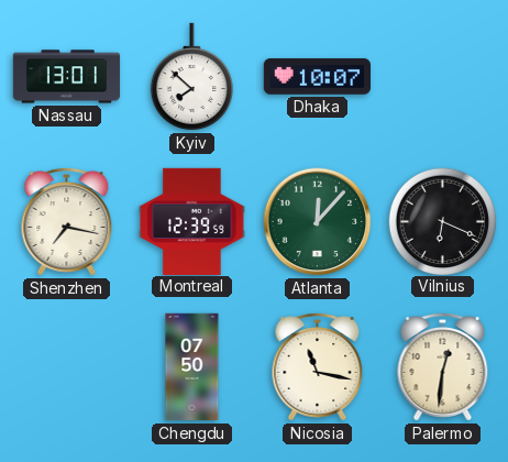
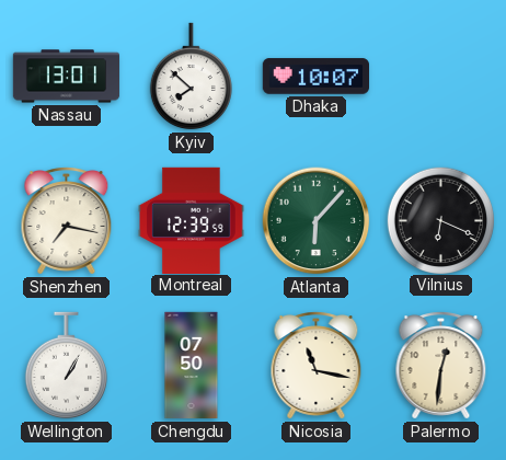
Atlanta: 12:07 -> 6:07
Wellington: none -> 1:05
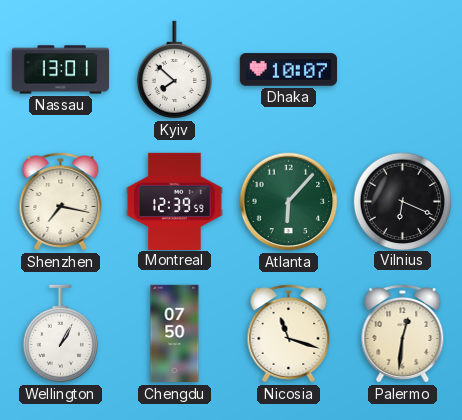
Nicosia: 11:17 -> 11:18
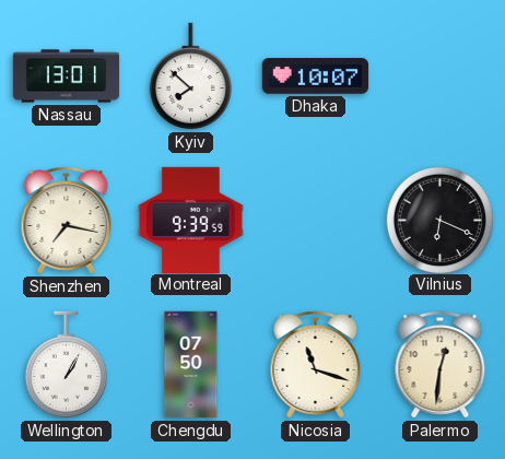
Montreal: 12:39 -> 9:39
Atlanta: 6:07 -> none
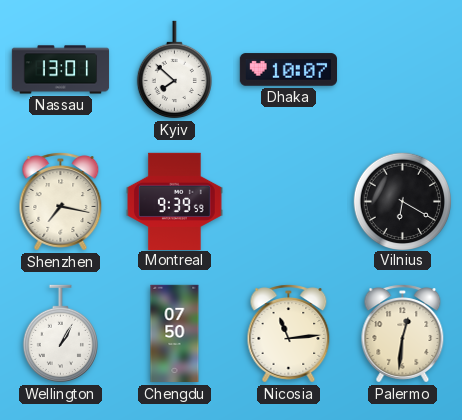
Vilnius: 6:19 -> 6:20
Nicosia: 11:18 -> 11:14
